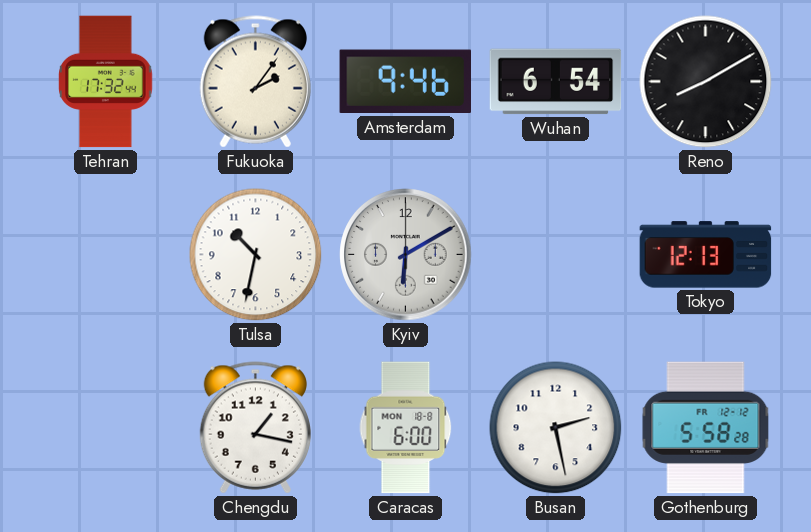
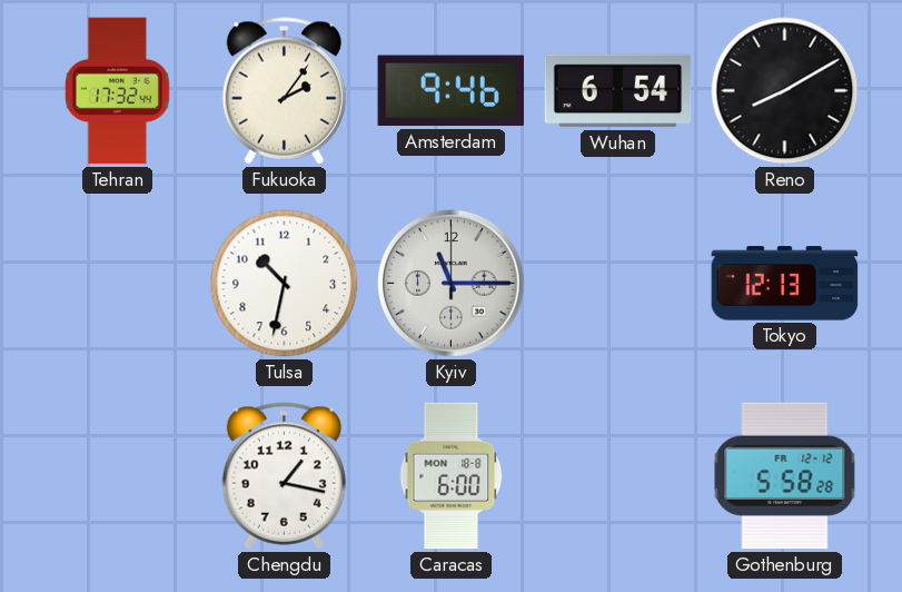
Kyiv: 6:10 -> 11:15
Busan: 2:28 -> none
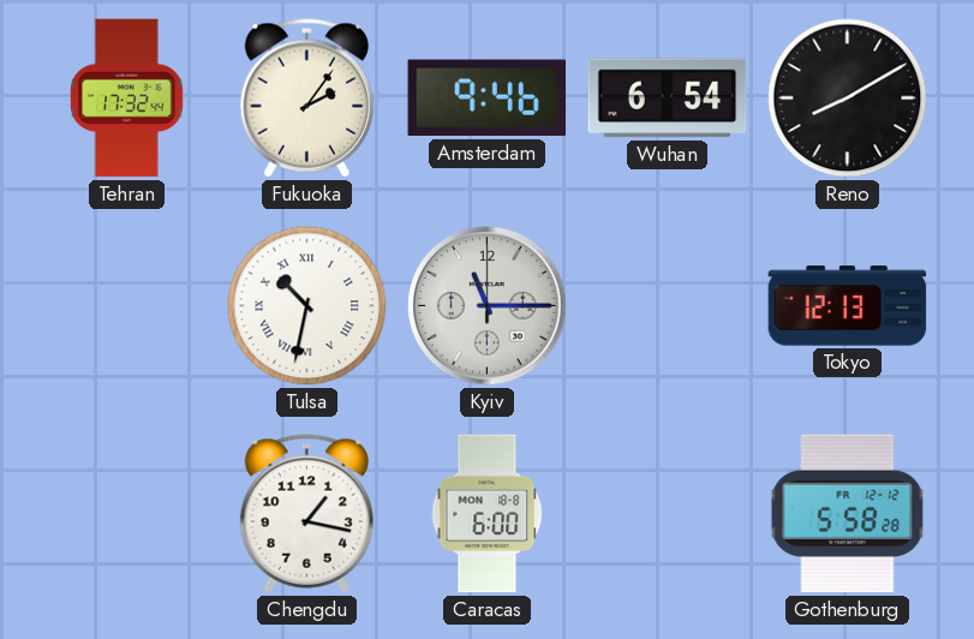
Tulsa numerals: Arabic -> Roman
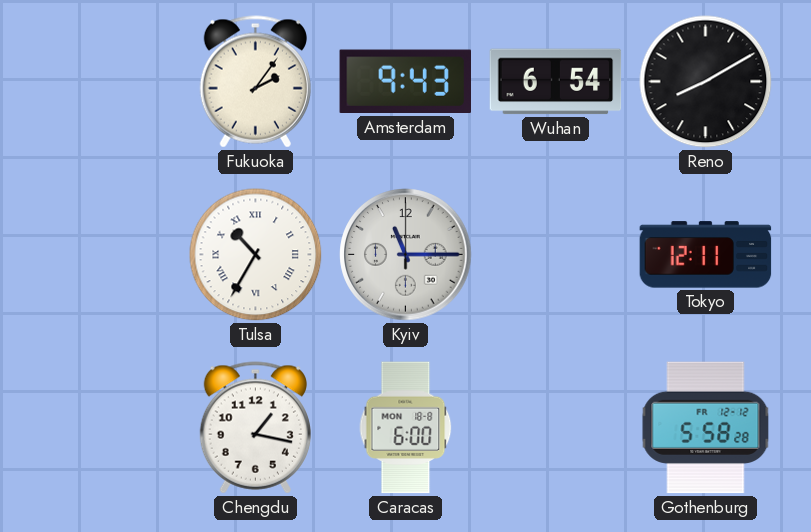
Tehran: 17:32 -> none
Amsterdam: 9:46 -> 9:43
Tulsa: 10:32 -> 10:35
Tokyo: 12:13 -> 12:11
